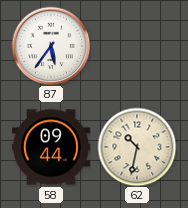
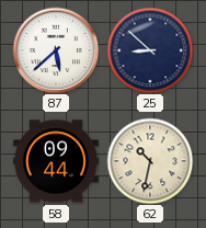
87: 5:36 -> 5:38
25: none -> 8:52
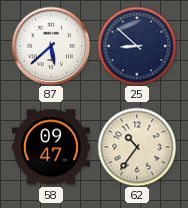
58: 09:44 -> 09:47
62: 10:32 -> 10:36
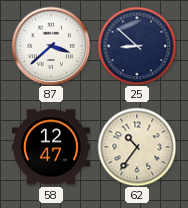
87: 5:38 -> 3:38
58: 09:47 -> 12:47
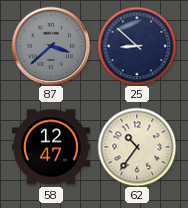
87 dial: white -> grey
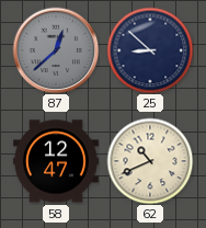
87: 3:38 -> 12:38
62: 10:36 -> 10:41
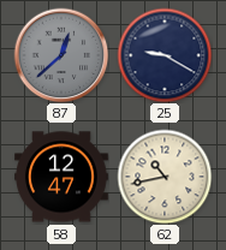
25: 8:52 -> 9:20
62: 10:41 -> 10:43
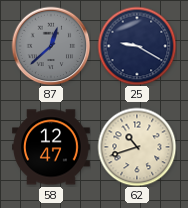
62: 10:43 -> 10:42
